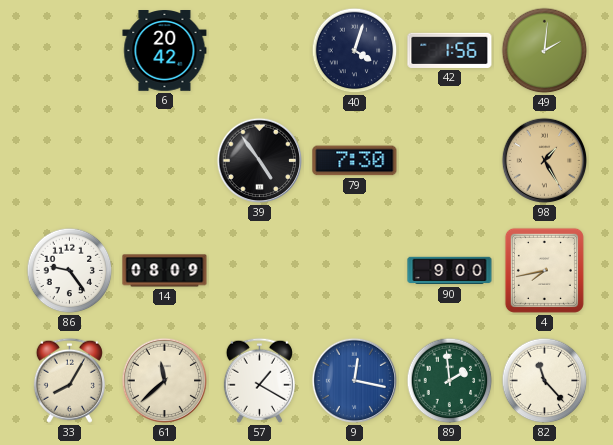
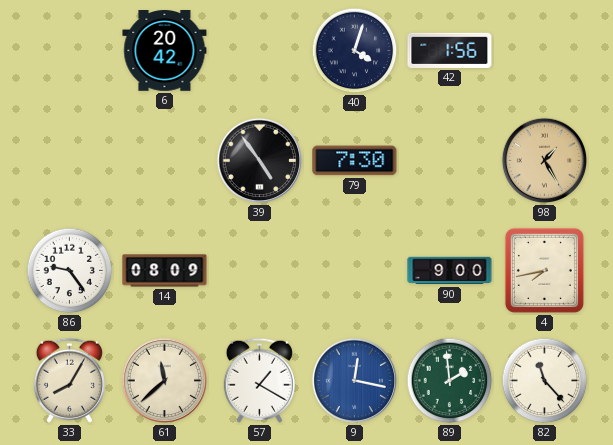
49: 2:01 -> none
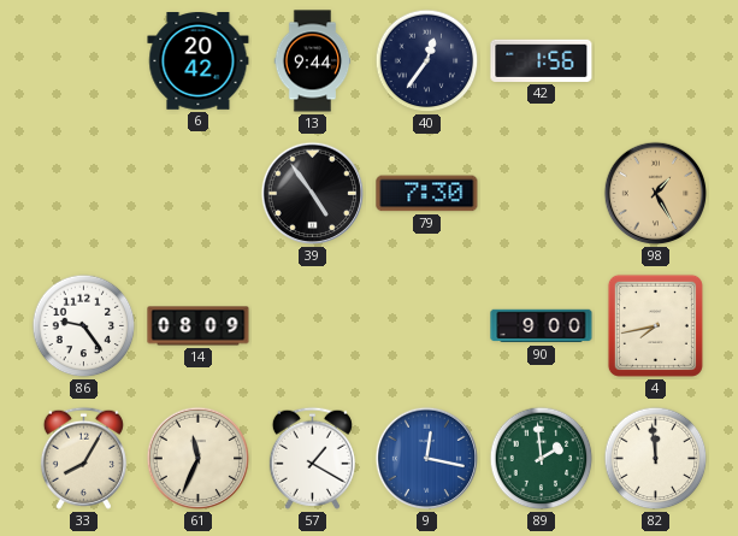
13: none -> 9:44
40: 4:03 -> 12:36
61: 11:38 -> 11:34
82: 11:23 -> 11:59
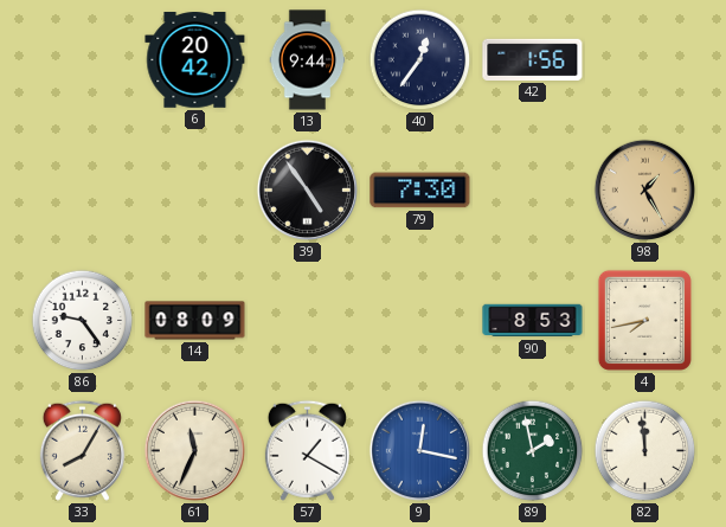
90: 9:00 -> 8:53
89: 1:59 -> 1:58
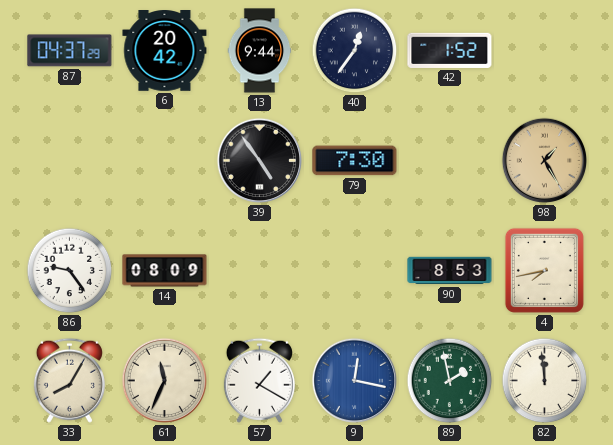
87: none -> 04:37
42: 1:56 -> 1:52
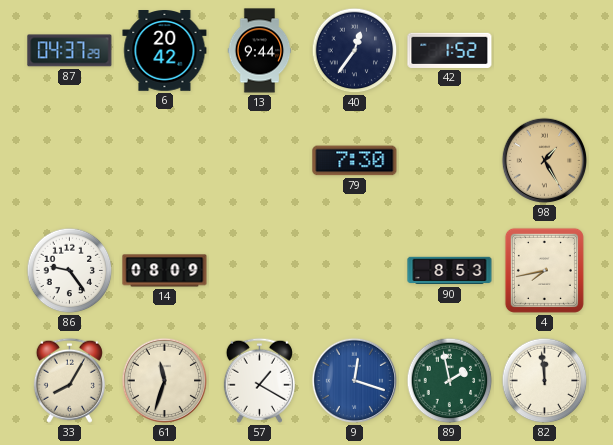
39: 4:54 -> none
61: 11:34 -> 11:33
9: 12:17 -> 12:18
